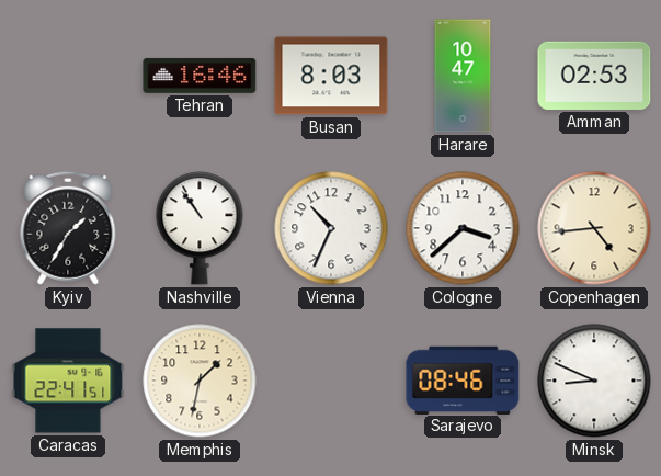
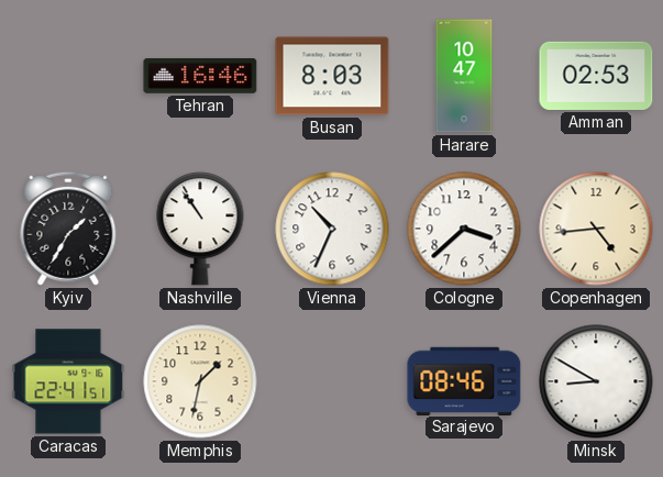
Minsk: 8:49 -> 8:50
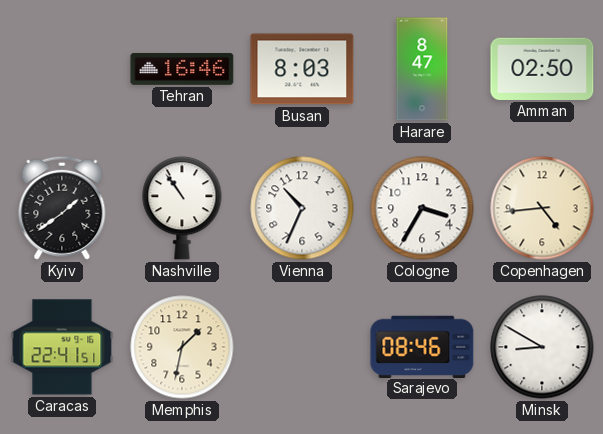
Harare: 10:47 -> 8:47
Amman: 02:53 -> 02:50
Kyiv: 1:35 -> 1:39
Cologne: 3:38 -> 3:35
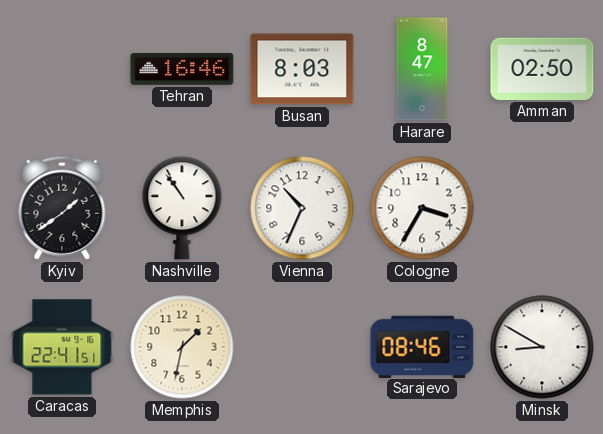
Copenhagen: 4:44 -> none
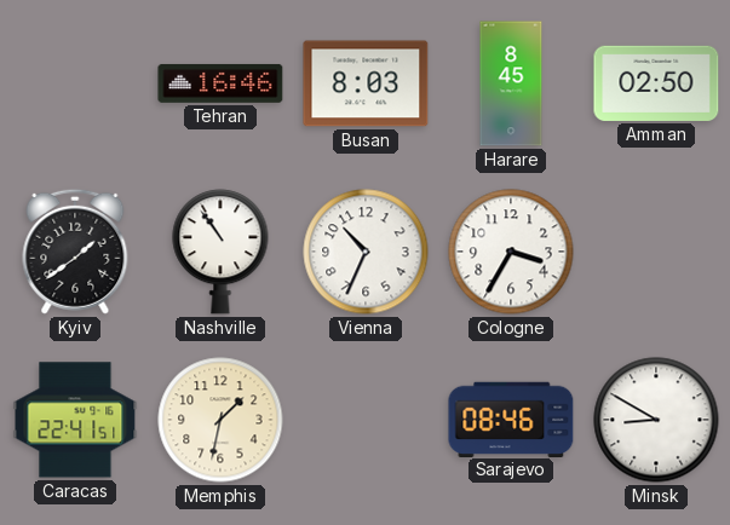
Harare: 8:47 -> 8:45
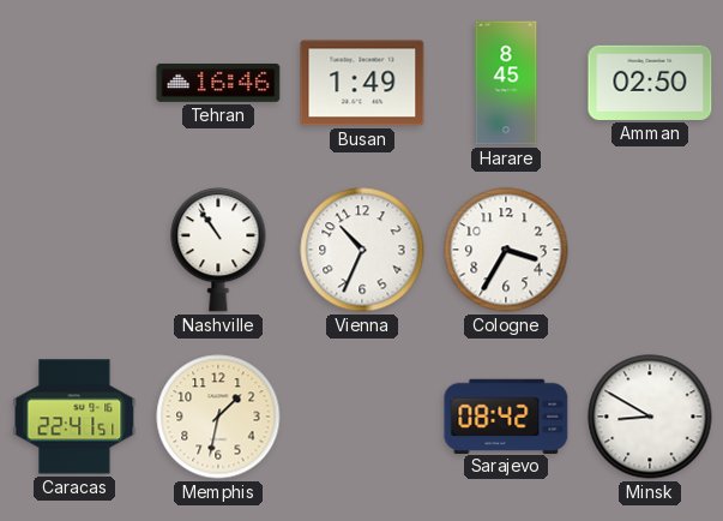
Busan: 8:03 -> 1:49
Kyiv: 1:39 -> none
Sarajevo: 08:46 -> 08:42
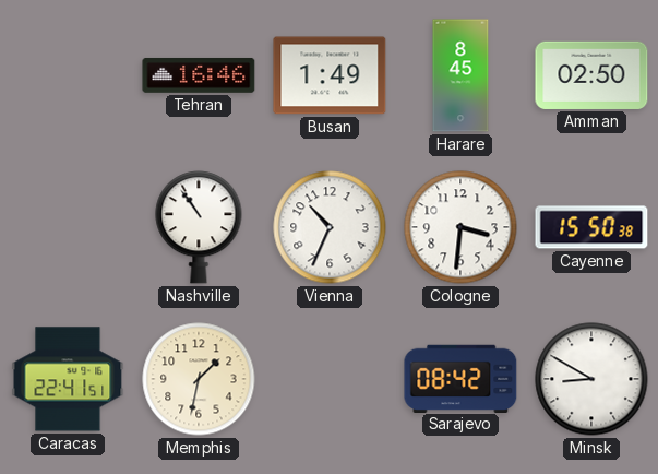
Cologne: 3:35 -> 3:31
Cayenne: none -> 15:50
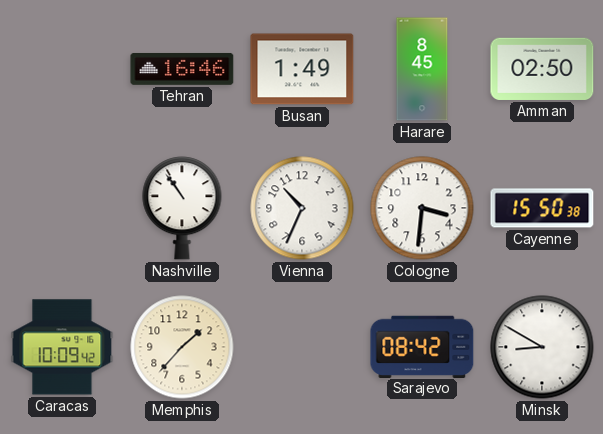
Caracas: 22:41 -> 10:09
Memphis: 1:32 -> 1:37
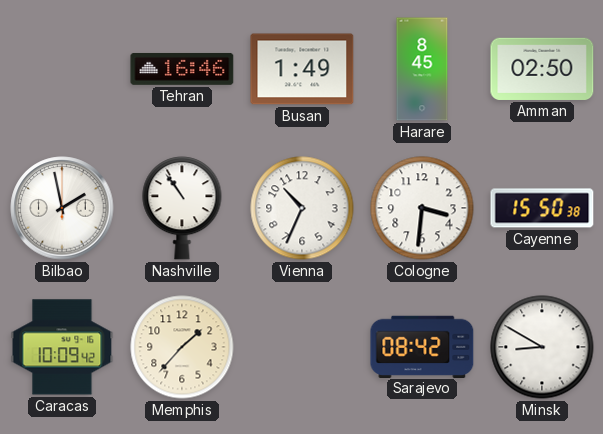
Bilbao: none -> 1:58
